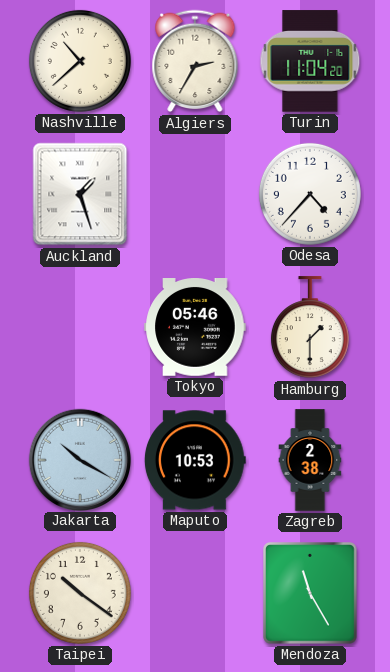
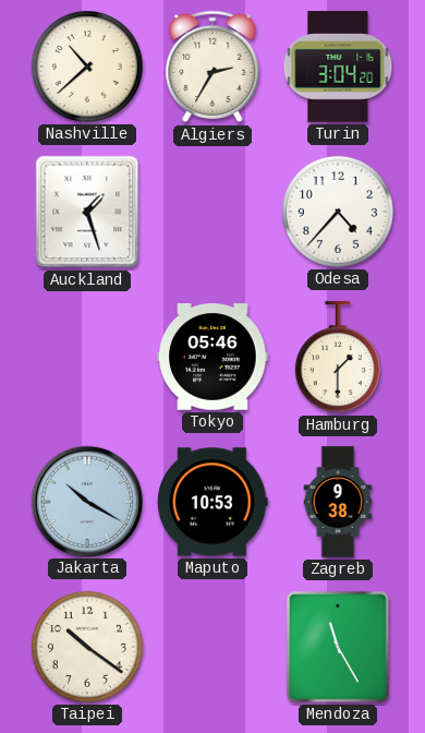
Turin: 11:04 -> 3:04
Zagreb: 2:38 -> 9:38
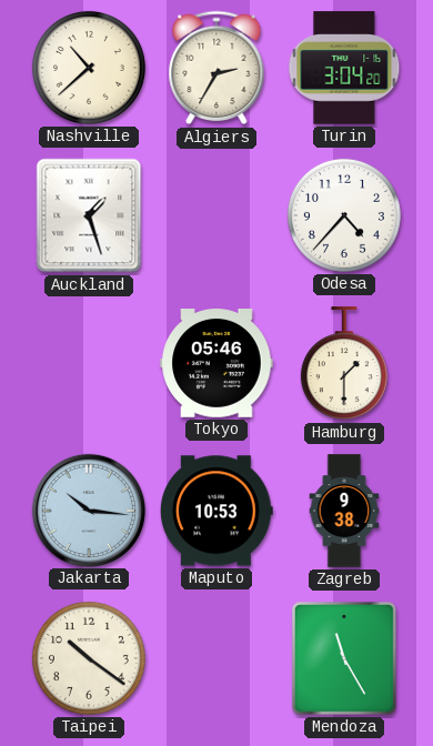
Jakarta: 10:20 -> 10:16
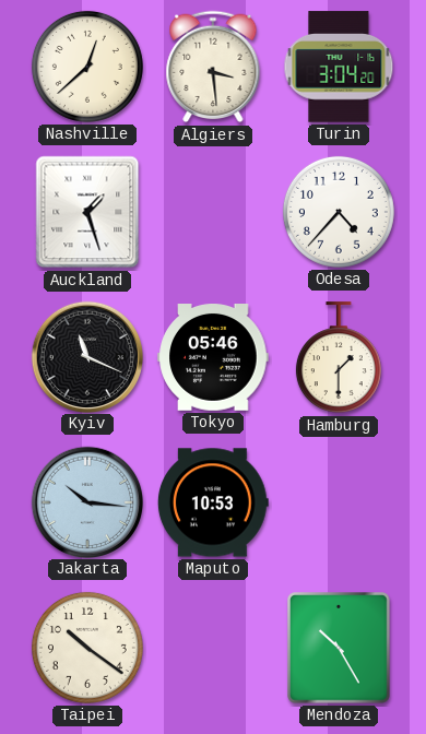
Nashville: 10:38 -> 12:38
Algiers: 2:35 -> 3:29
Kyiv: none -> 11:19
Zagreb: 9:38 -> none
Mendoza: 11:25 -> 10:25
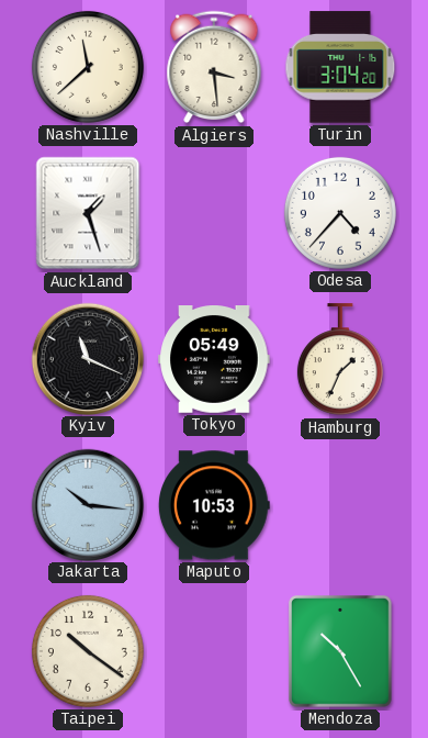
Nashville: 12:38 -> 11:38
Tokyo: 05:46 -> 05:49
Hamburg: 1:30 -> 1:34
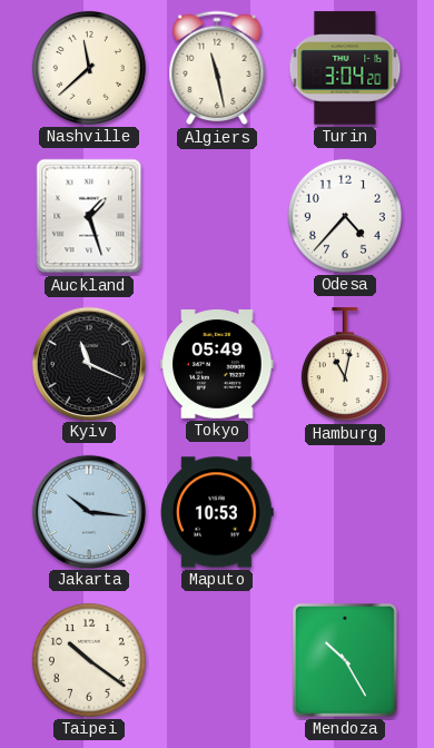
Algiers: 3:29 -> 11:28
Hamburg: 1:34 -> 11:02
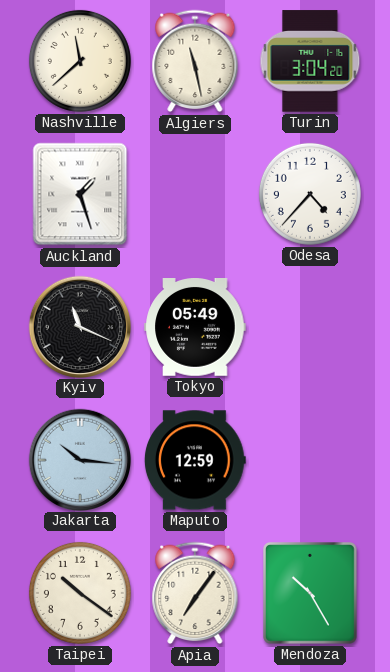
Hamburg: 11:02 -> none
Maputo: 10:53 -> 12:59
Apia: none -> 7:06
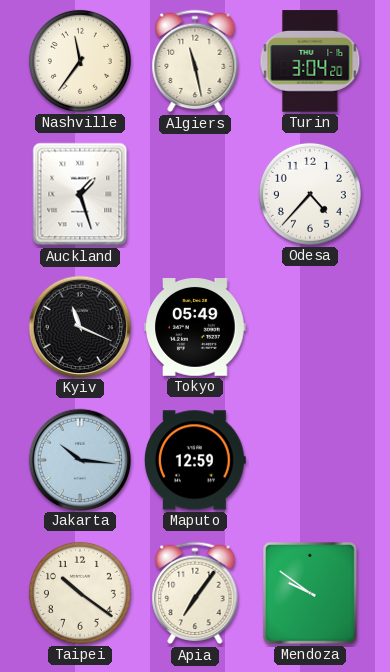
Nashville: 11:38 -> 11:36
Mendoza: 10:25 -> 9:51
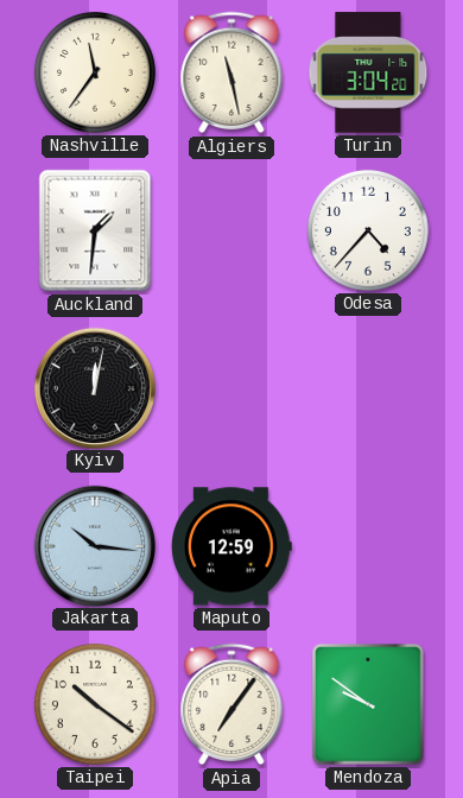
Auckland: 1:27 -> 1:31
Kyiv: 11:19 -> 12:02
Tokyo: 05:49 -> none
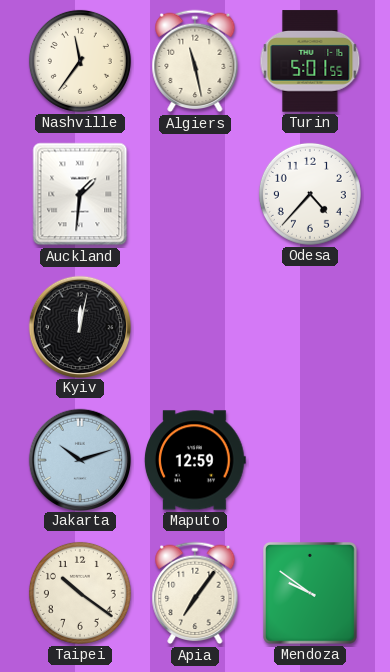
Turin: 3:04 -> 5:01
Jakarta: 10:16 -> 10:12
